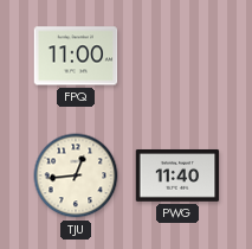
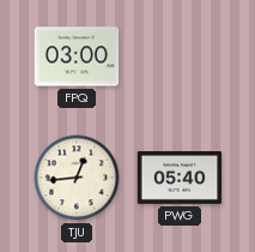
FPQ: 11:00 -> 03:00
PWG: 11:40 -> 05:40
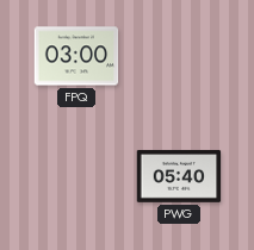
TJU: 12:44 -> none
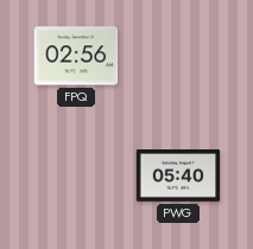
FPQ: 03:00 -> 02:56
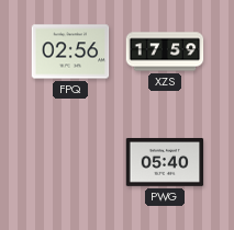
XZS: none -> 17:59
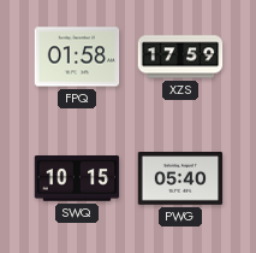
FPQ: 02:56 -> 01:58
SWQ: none -> 10:15
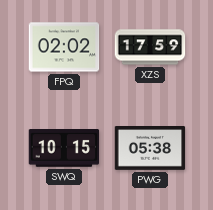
FPQ: 01:58 -> 02:02
PWG: 05:40 -> 05:38
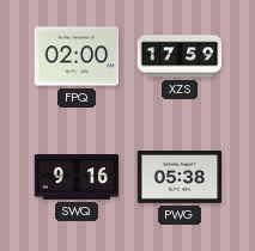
FPQ: 02:02 -> 02:00
SWQ: 10:15 -> 9:16
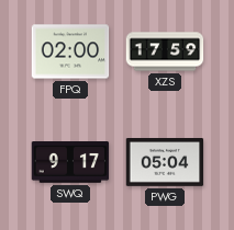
SWQ: 9:16 -> 9:17
PWG: 05:38 -> 05:04
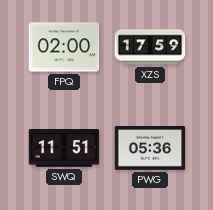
SWQ: 9:17 -> 11:51
PWG: 05:04 -> 05:36
